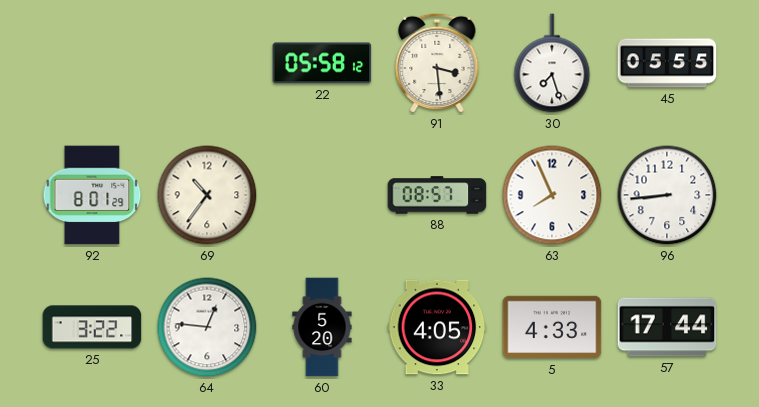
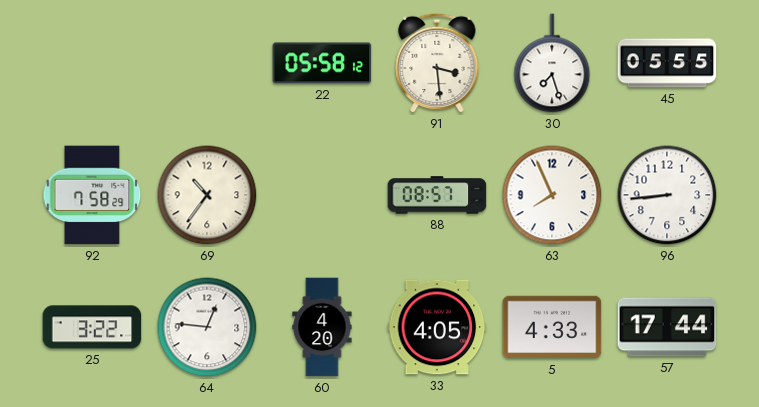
92: 8:01 -> 7:58
60: 5:20 -> 4:20
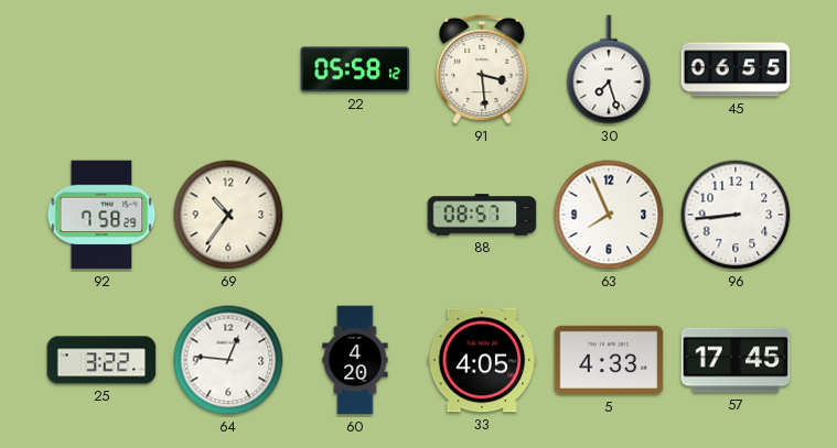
45: 05:55 -> 06:55
57: 17:44 -> 17:45
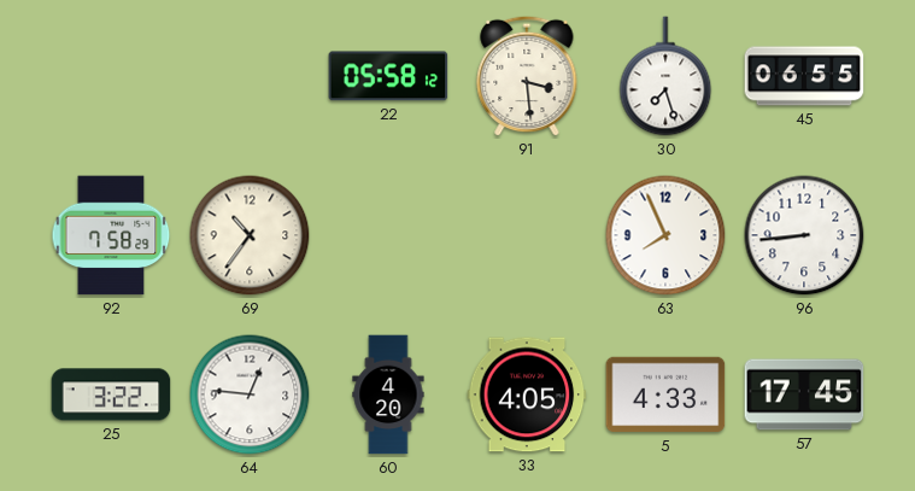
88: 08:57 -> none
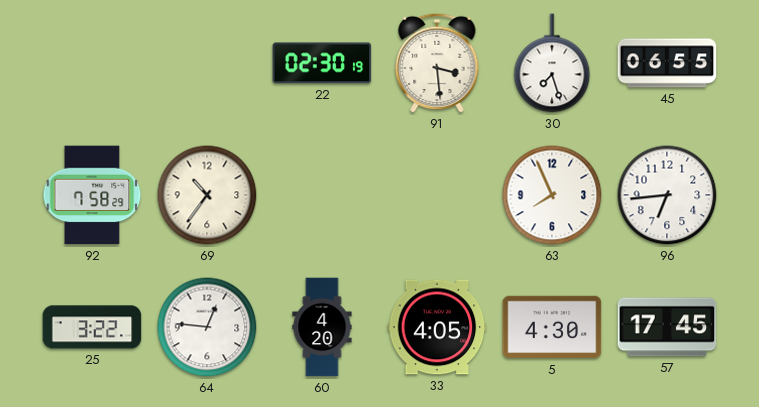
22: 05:58 -> 02:30
96: 8:44 -> 6:44
5: 4:33 -> 4:30
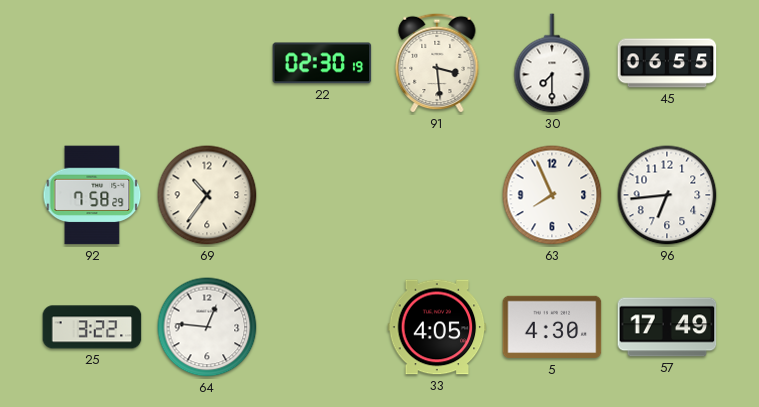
30: 7:27 -> 7:30
60: 4:20 -> none
57: 17:45 -> 17:49
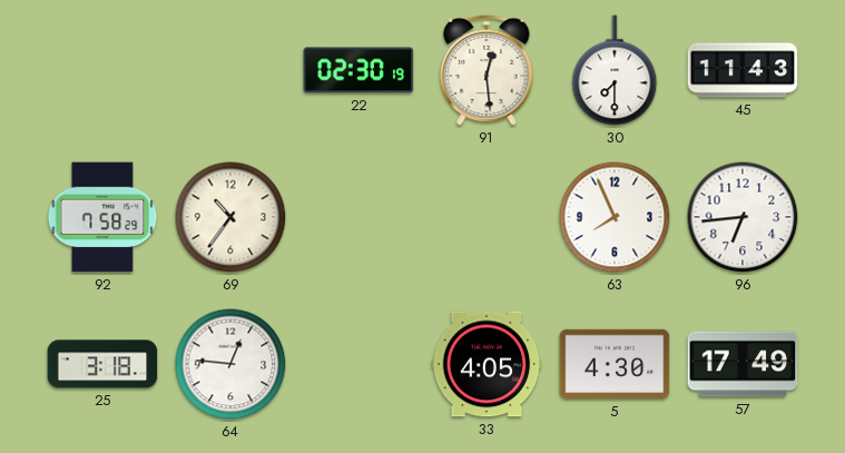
91: 3:29 -> 12:29
45: 06:55 -> 11:43
25: 3:22 -> 3:18
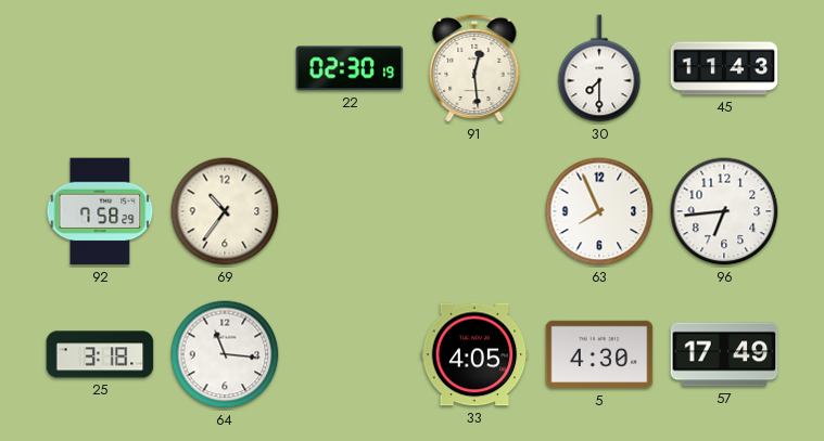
64: 12:46 -> 11:16
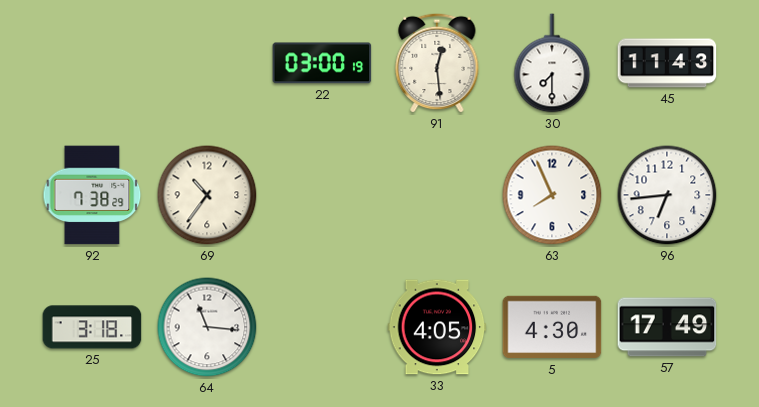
22: 02:30 -> 03:00
92: 7:58 -> 7:38
